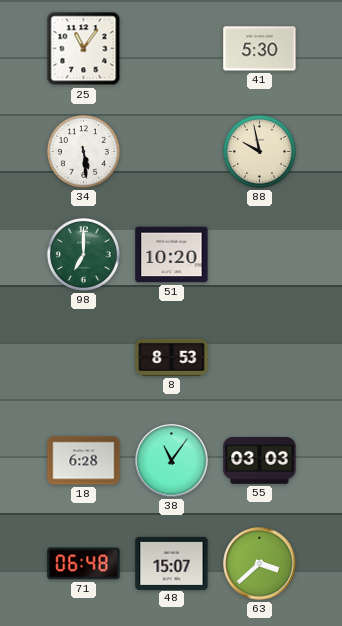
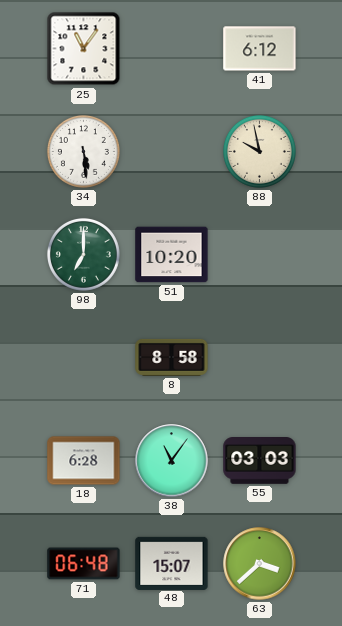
41: 5:30 -> 6:12
8: 8:53 -> 8:58
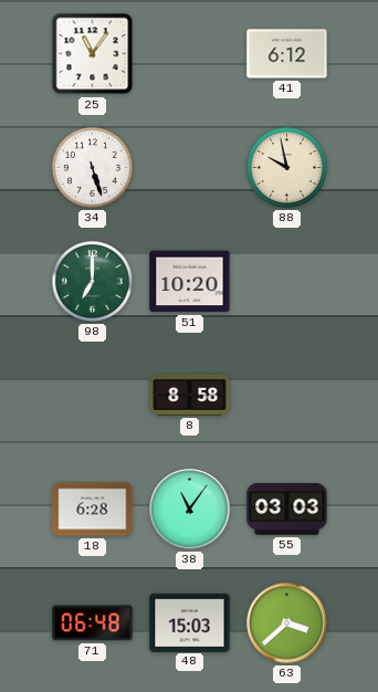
34: 5:29 -> 5:27
48: 15:07 -> 15:03
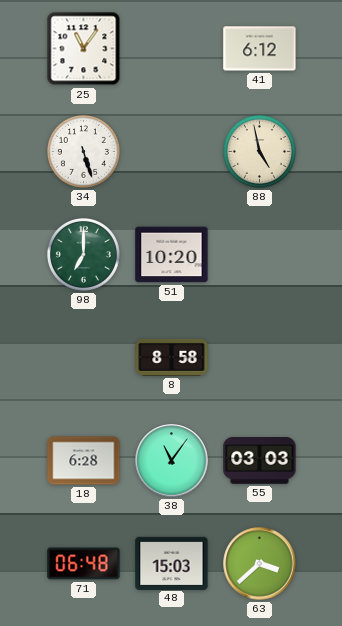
88: 9:58 -> 4:58
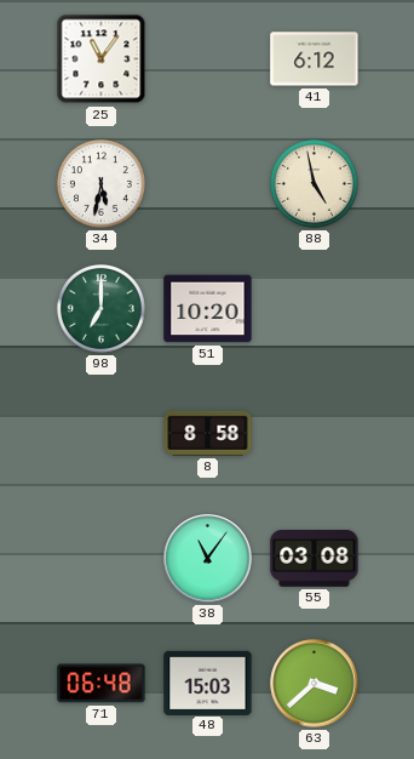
34: 5:27 -> 5:32
18: 6:28 -> none
55: 03:03 -> 03:08
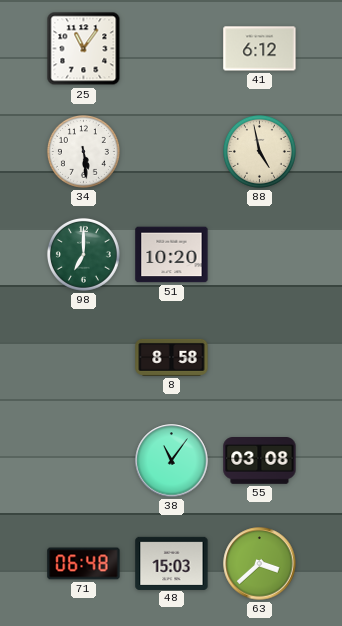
34: 5:32 -> 5:29
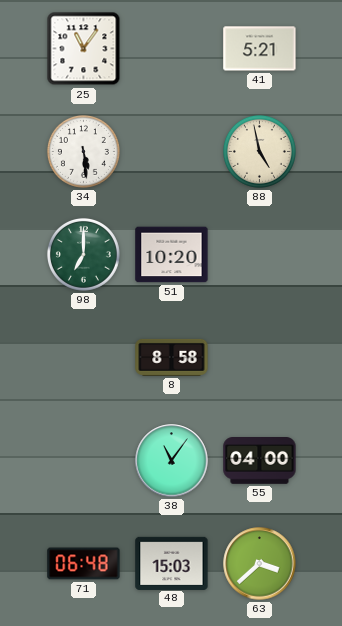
41: 6:12 -> 5:21
55: 03:08 -> 04:00
